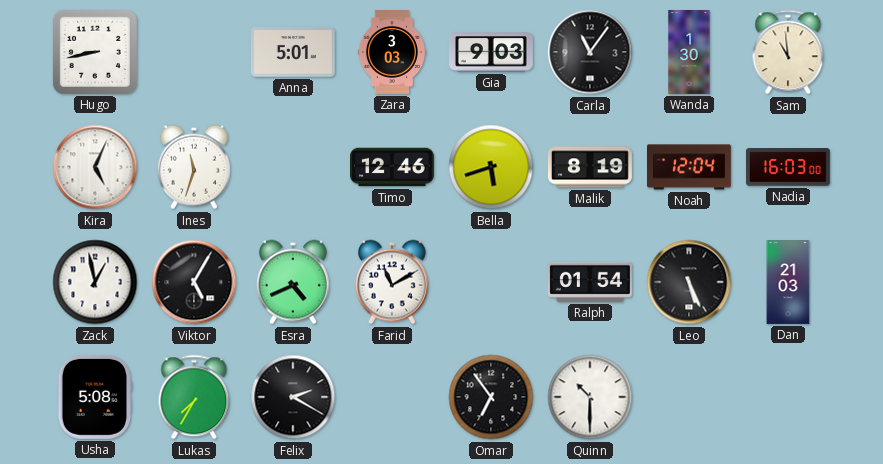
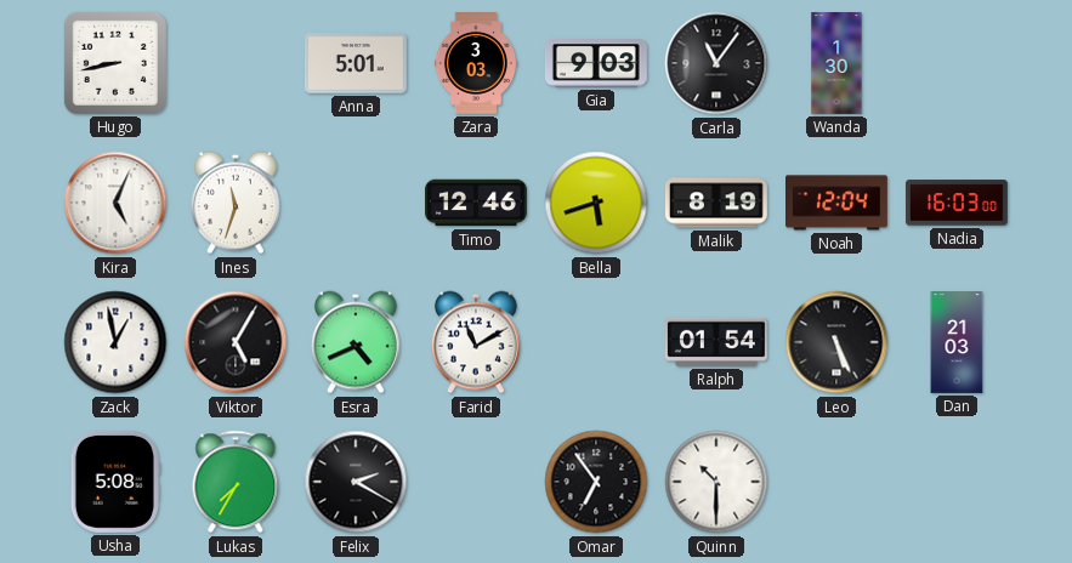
Sam: 10:59 -> none
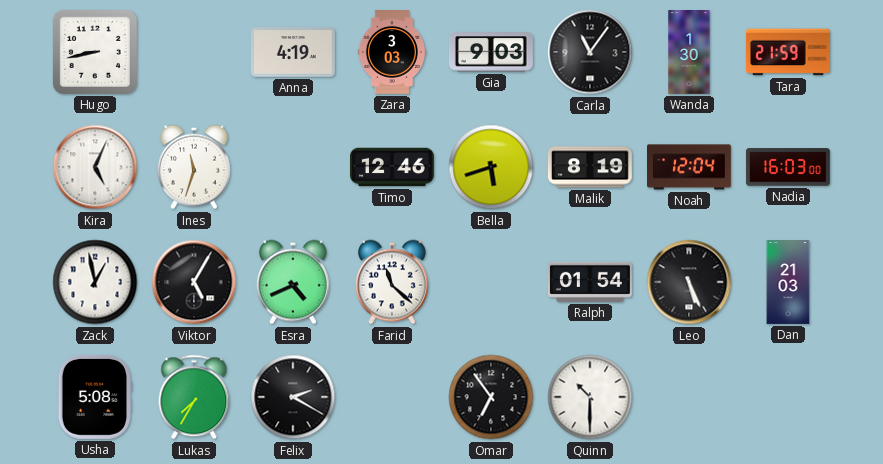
Anna: 5:01 -> 4:19
Tara: none -> 21:59
Farid: 11:10 -> 11:22
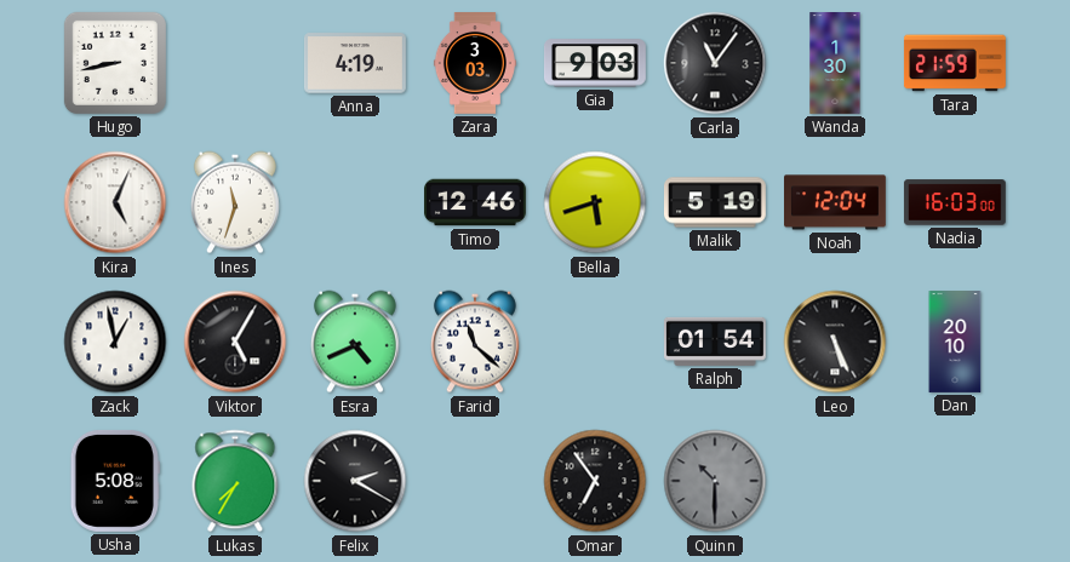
Malik: 8:19 -> 5:19
Dan: 21:03 -> 20:10
Quinn dial: white -> grey
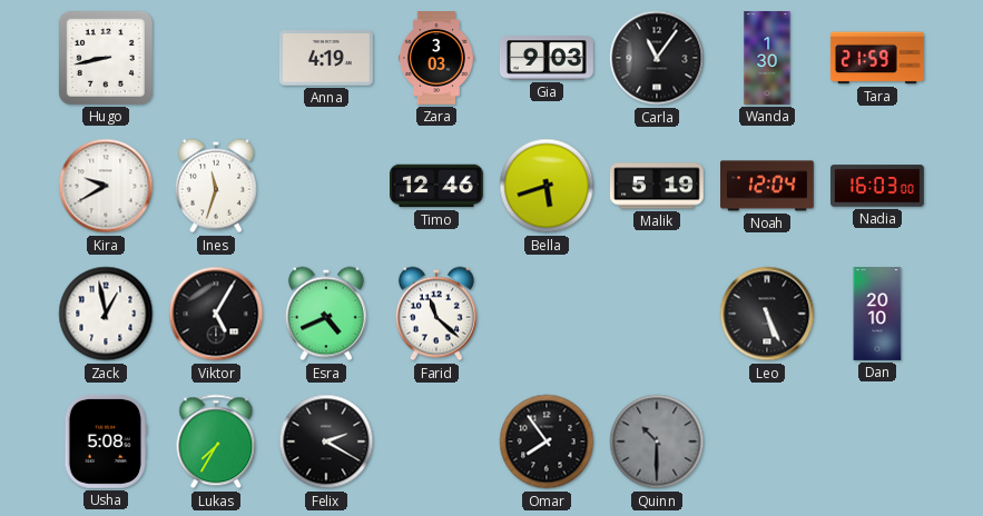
Kira: 5:04 -> 9:40
Ralph: 01:54 -> none
Omar: 6:54 -> 7:54
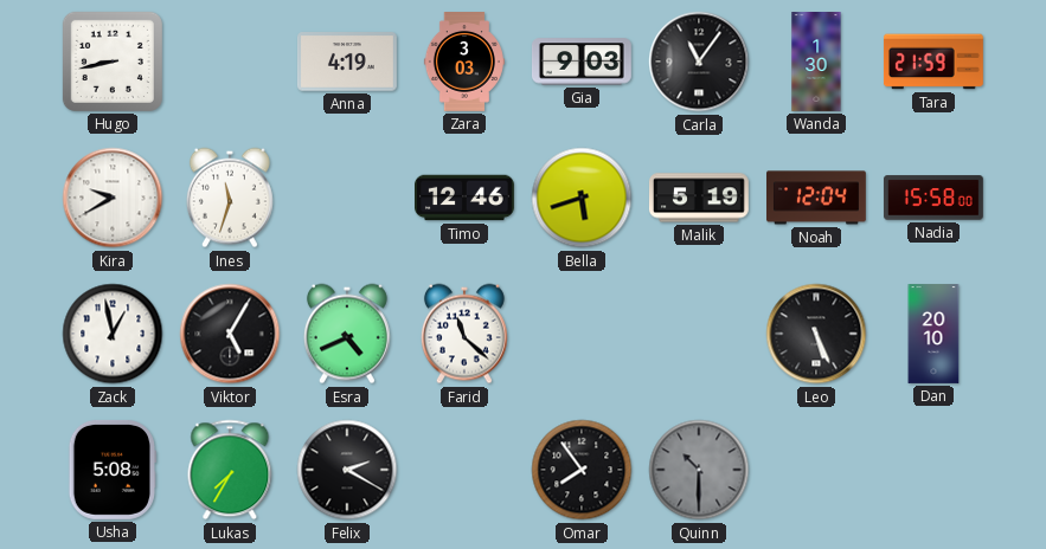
Nadia: 16:03 -> 15:58
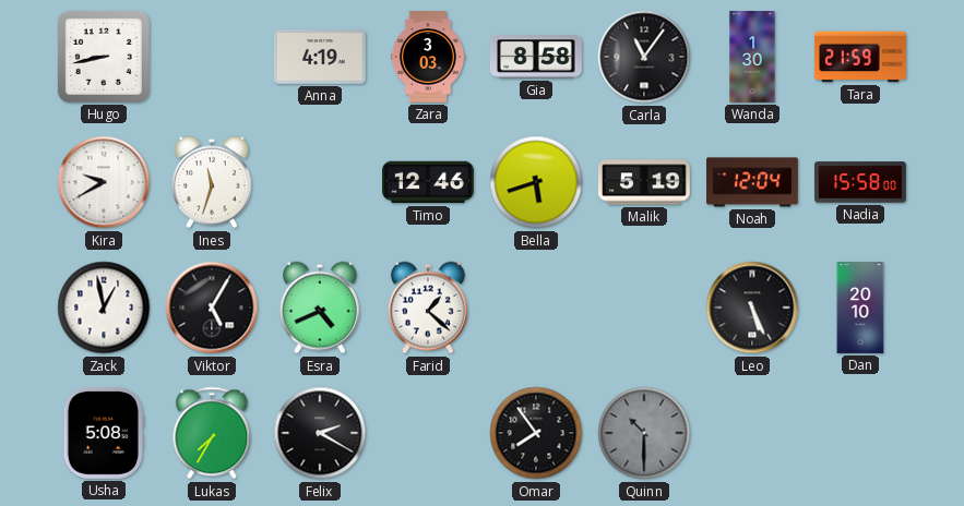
Gia: 9:03 -> 8:58
Farid: 11:22 -> 1:22
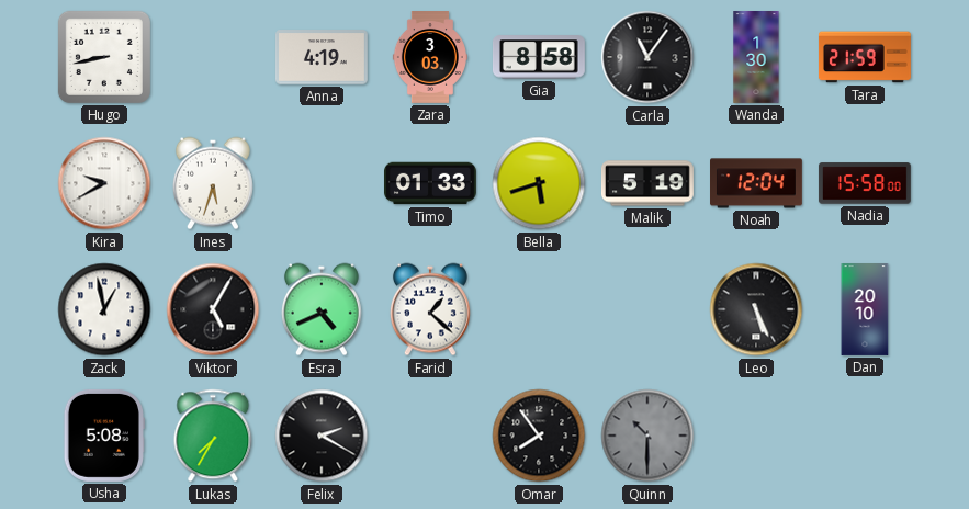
Ines: 11:33 -> 5:33
Timo: 12:46 -> 01:33
